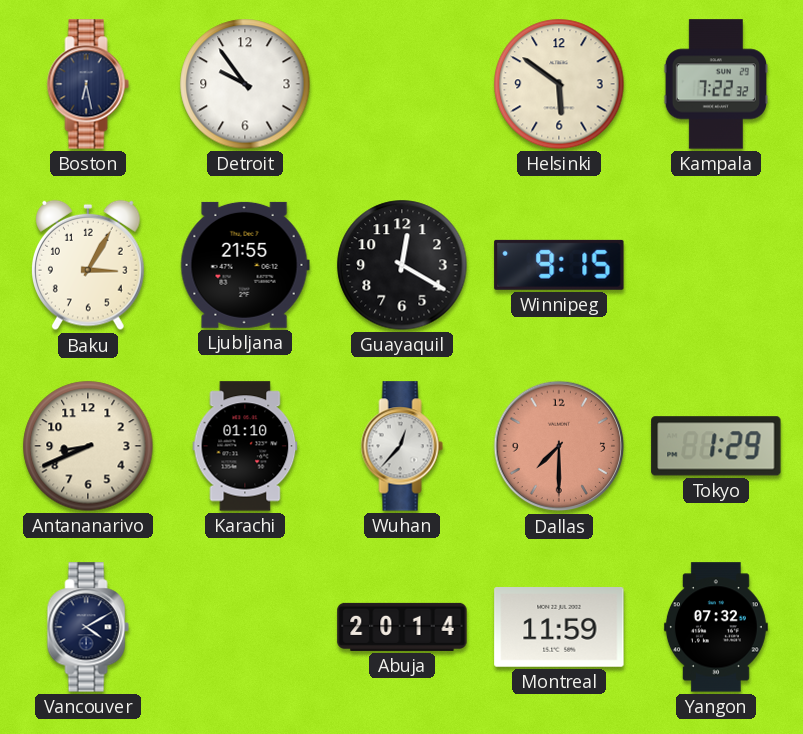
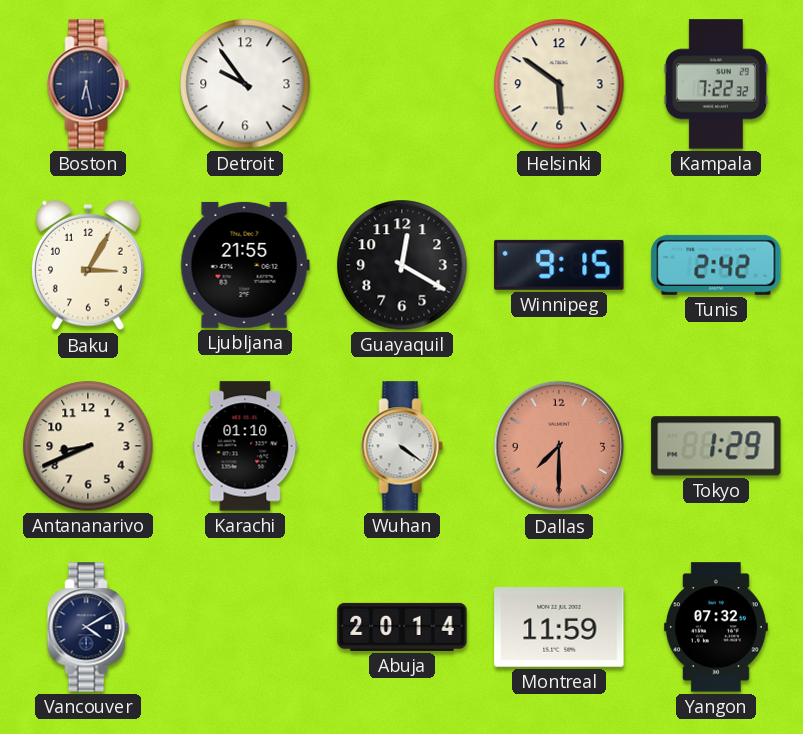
Tunis: none -> 2:42
Wuhan: 12:37 -> 4:21
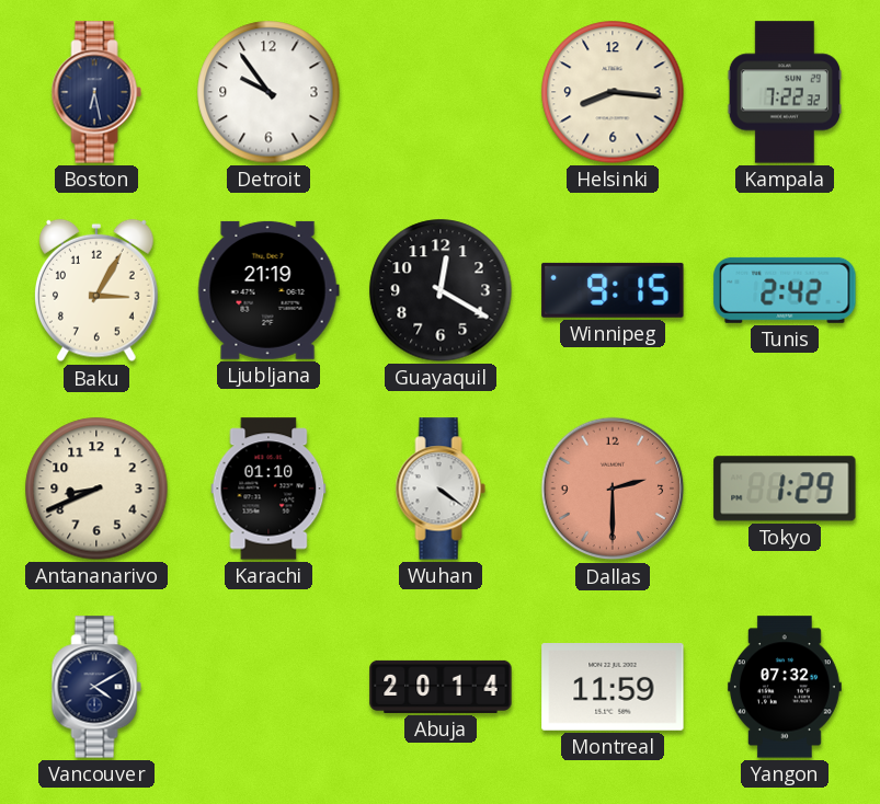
Helsinki: 5:51 -> 8:16
Ljubljana: 21:55 -> 21:19
Dallas: 7:30 -> 2:30
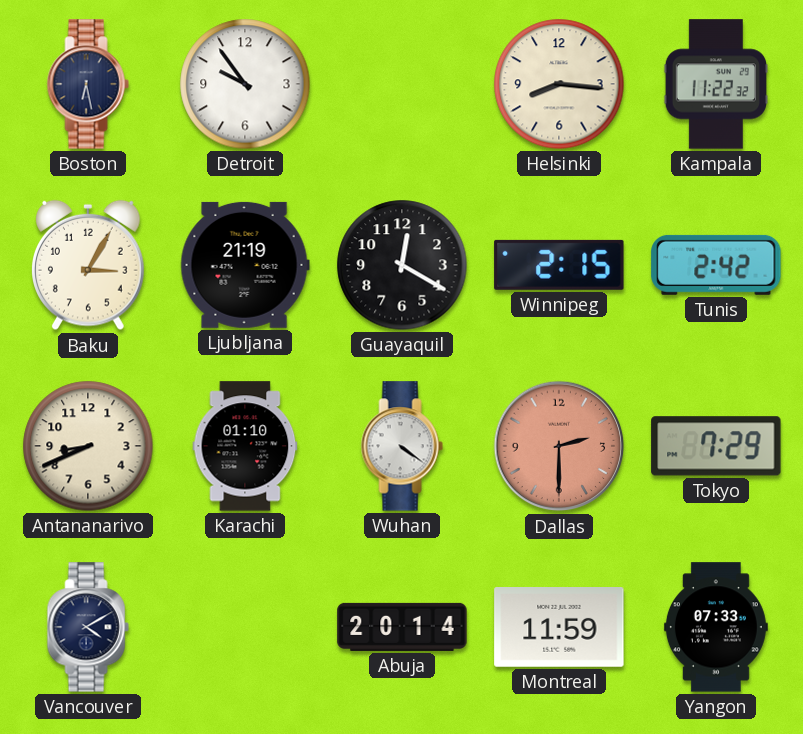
Kampala: 7:22 -> 11:22
Winnipeg: 9:15 -> 2:15
Tokyo: 1:29 -> 7:29
Yangon: 07:32 -> 07:33
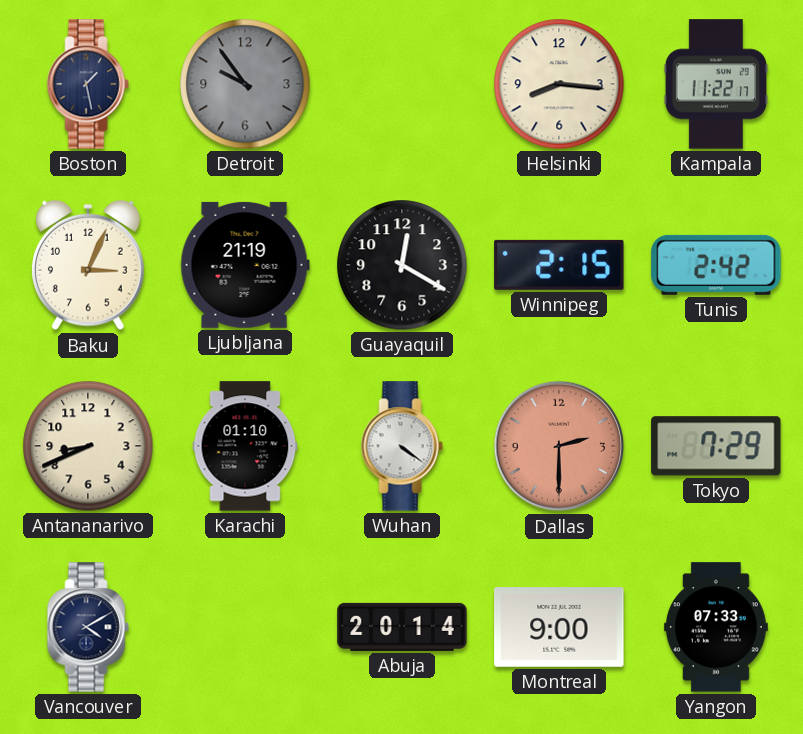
Boston: 6:28 -> 1:28
Detroit dial: white -> grey
Kampala: 11:22:32 -> 11:22:17
Baku: 3:05 -> 3:04
Montreal: 11:59 -> 9:00
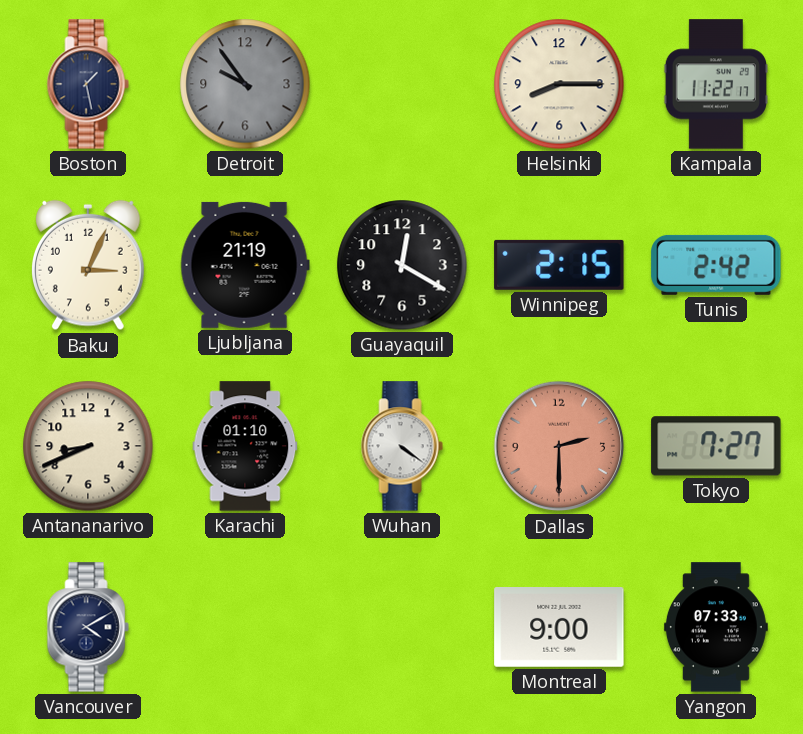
Helsinki: 8:16 -> 8:15
Tokyo: 7:29 -> 7:27
Abuja: 20:14 -> none
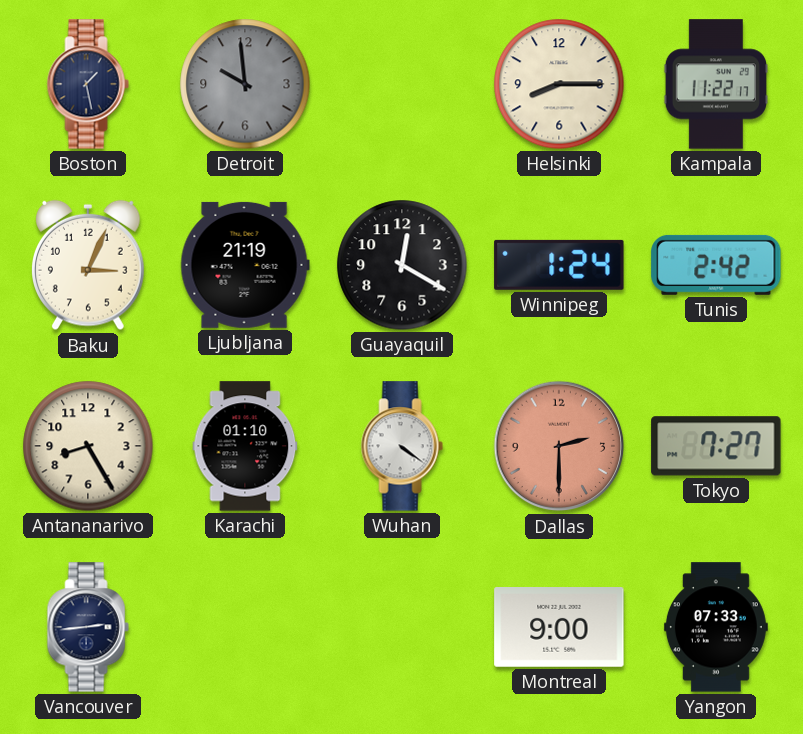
Detroit: 9:54 -> 9:59
Winnipeg: 2:15 -> 1:24
Antananarivo: 8:41 -> 8:25
Vancouver: 4:10 -> 2:44
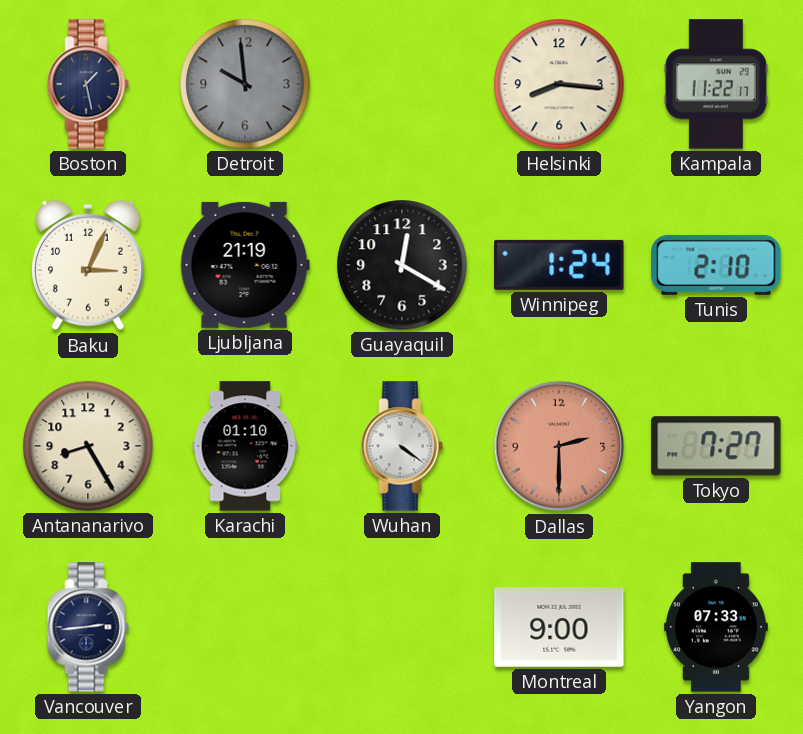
Helsinki: 8:15 -> 8:16
Tunis: 2:42 -> 2:10
